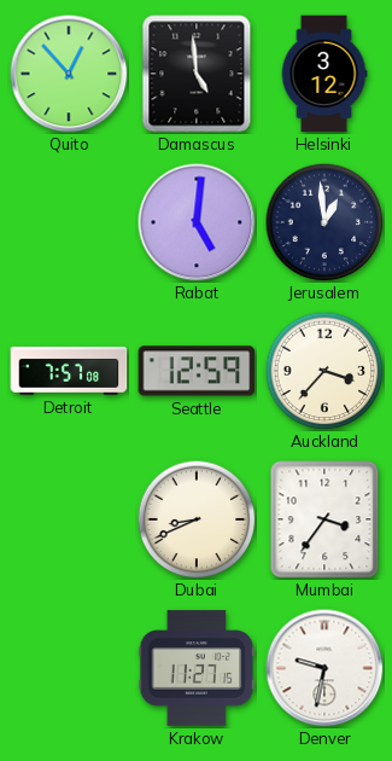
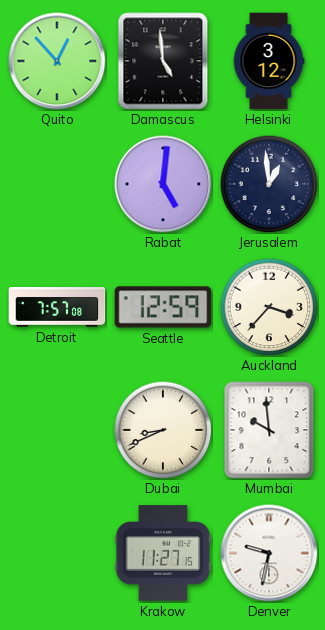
Mumbai: 3:36 -> 9:59
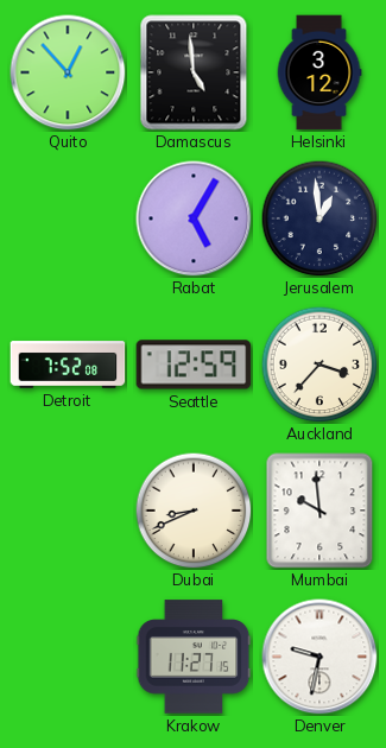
Rabat: 5:01 -> 5:05
Detroit: 7:57 -> 7:52
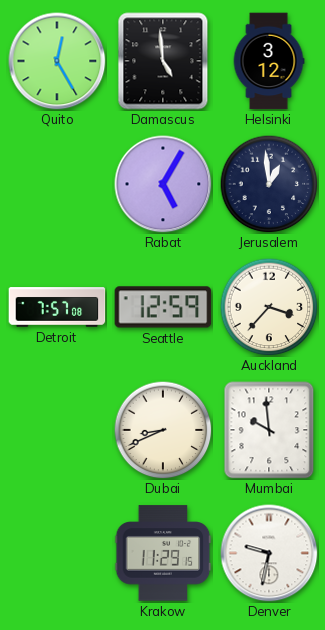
Quito: 12:53 -> 12:25
Detroit: 7:52 -> 7:57
Krakow: 11:27 -> 11:29
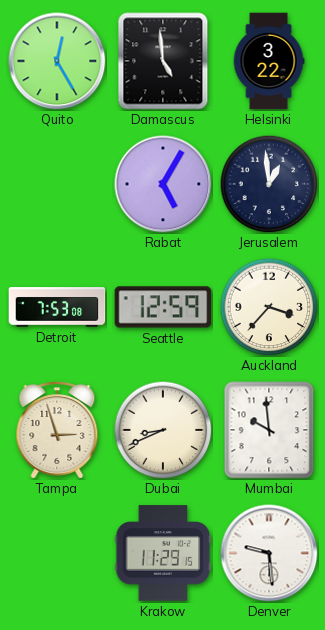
Helsinki: 3:12 -> 3:22
Detroit: 7:57 -> 7:53
Tampa: none -> 2:57
Denver: 9:32 -> 9:29
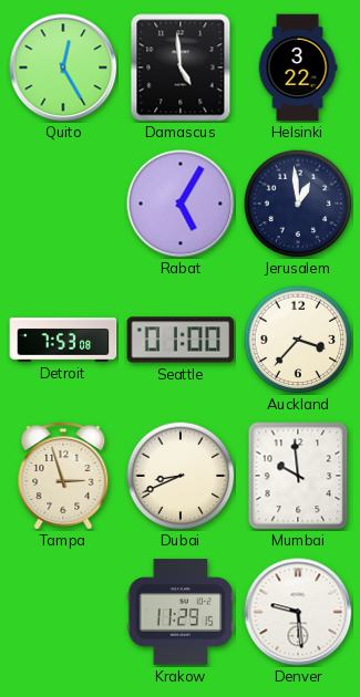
Seattle: 12:59 -> 01:00
